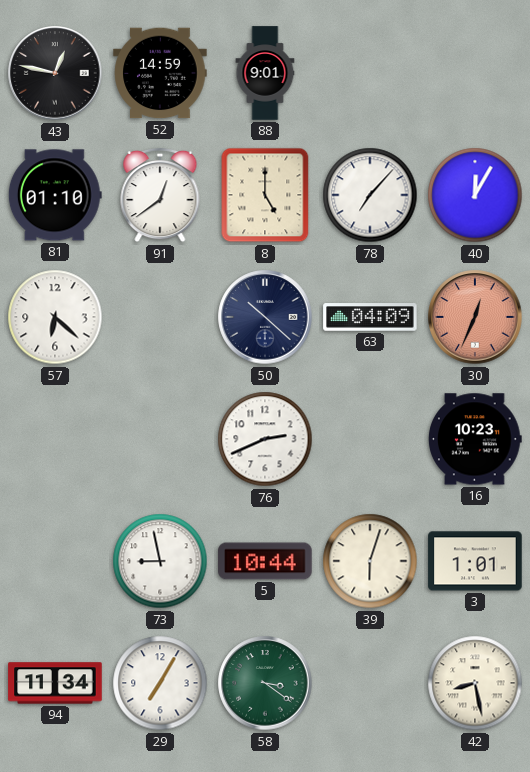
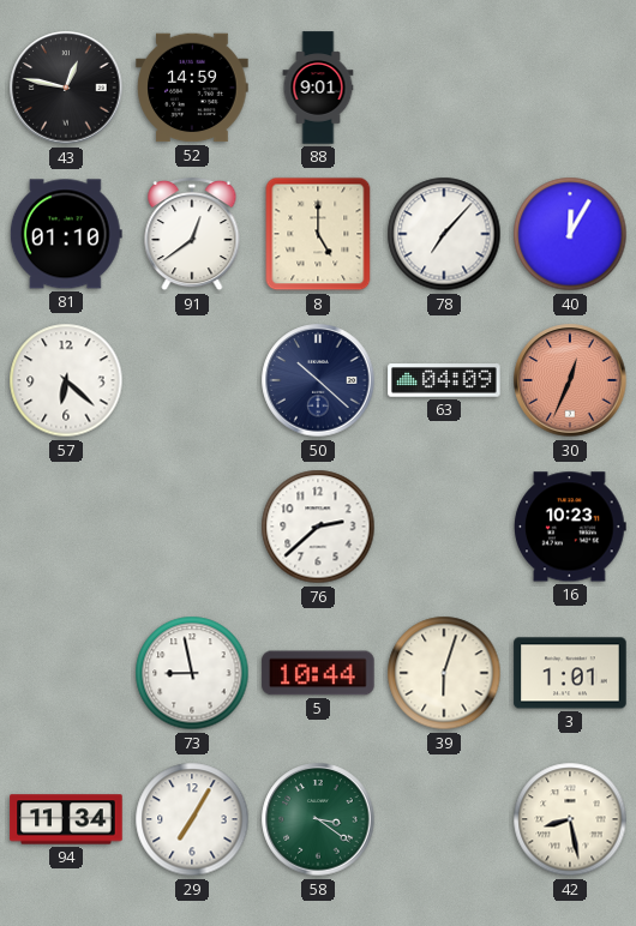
76: 2:41 -> 2:38
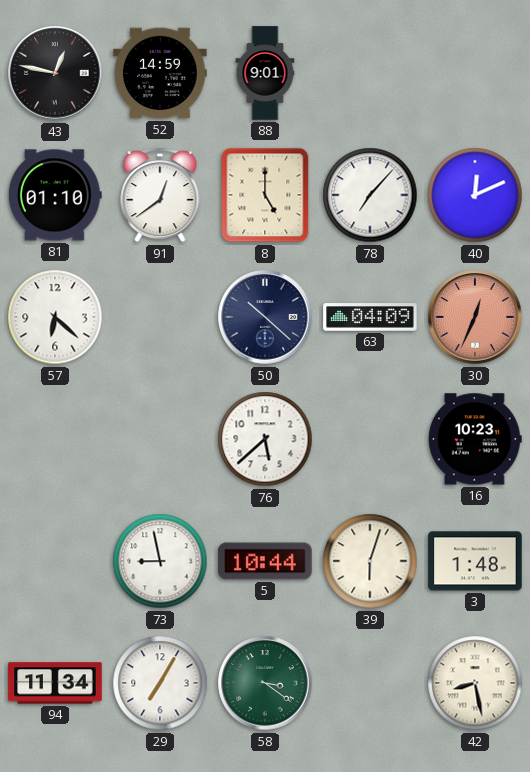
40: 12:05 -> 12:11
76: 2:38 -> 5:38
3: 1:01 -> 1:48
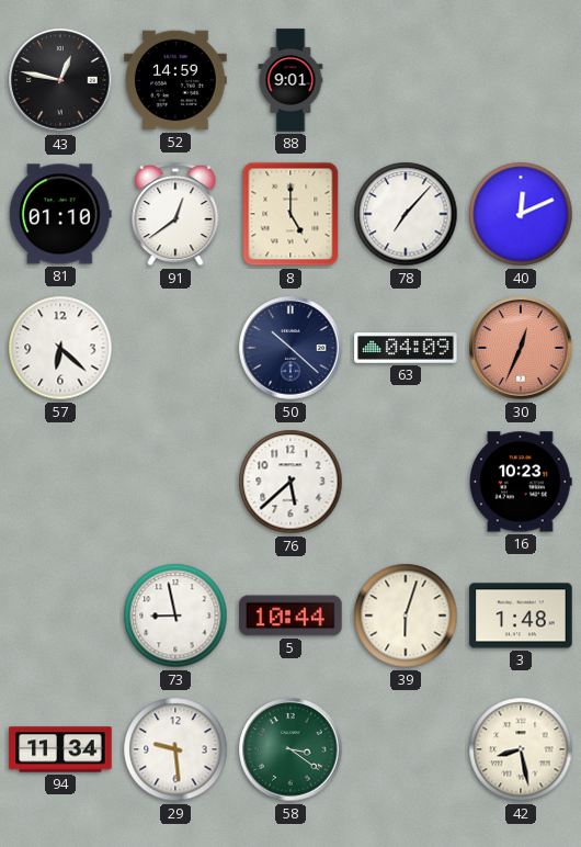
29: 7:05 -> 9:29
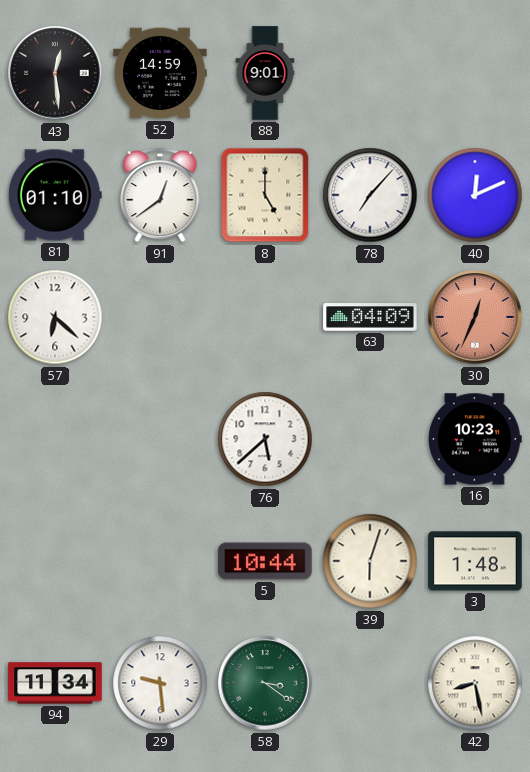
43: 12:47 -> 12:29
50: 10:22 -> none
73: 8:58 -> none
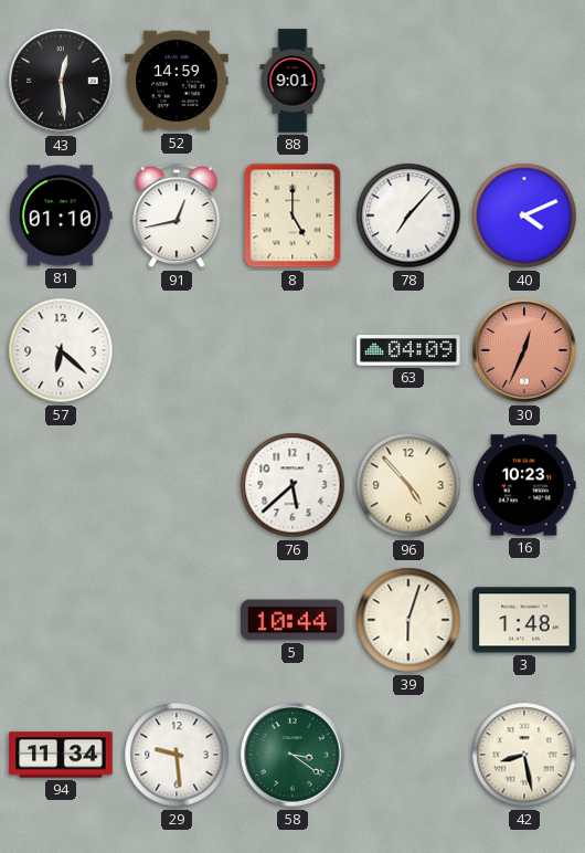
91: 12:39 -> 12:43
40: 12:11 -> 4:11
96: none -> 4:53
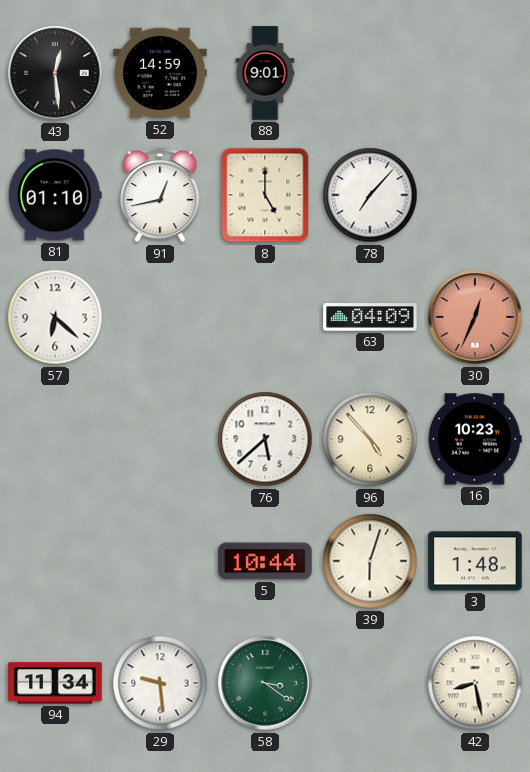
40: 4:11 -> none
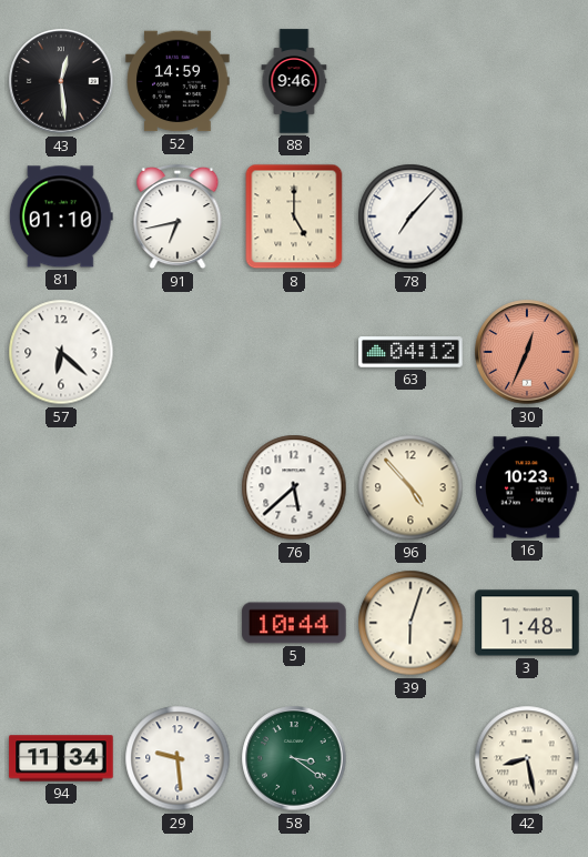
88: 9:01 -> 9:46
91: 12:43 -> 6:43
63: 04:09 -> 04:12
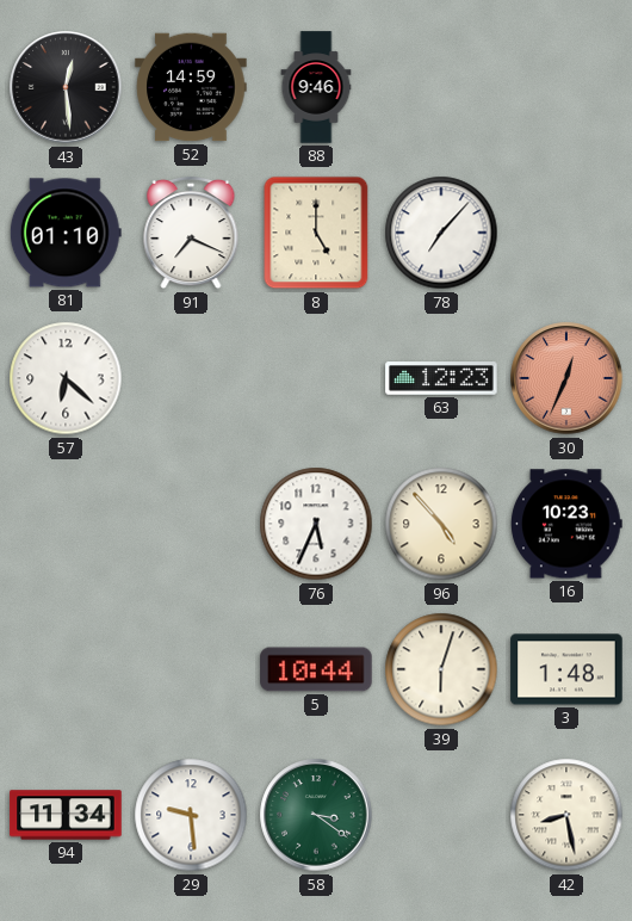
91: 6:43 -> 7:19
63: 04:12 -> 12:23
76: 5:38 -> 5:34
